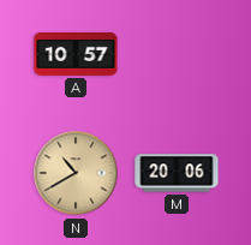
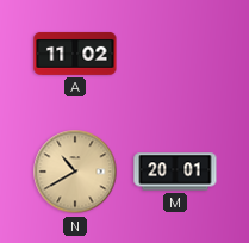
A: 10:57 -> 11:02
M: 20:06 -> 20:01
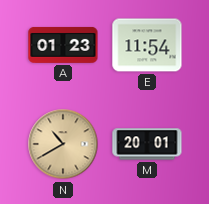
A: 11:02 -> 01:23
E: none -> 11:54
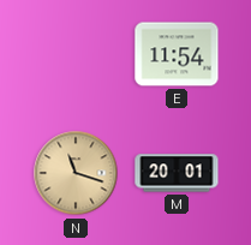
A: 01:23 -> none
N: 10:40 -> 11:18
